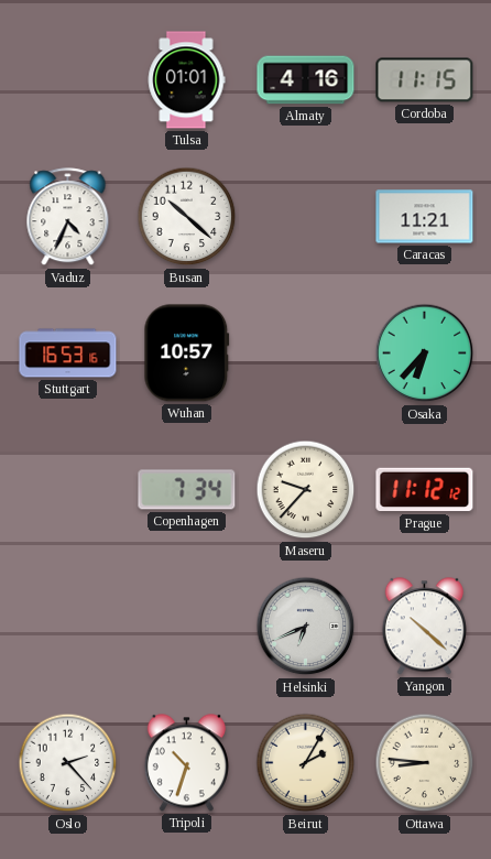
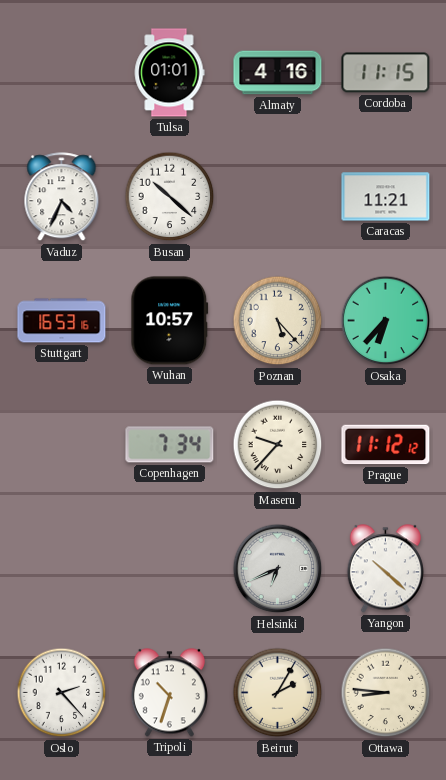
Poznan: none -> 5:23
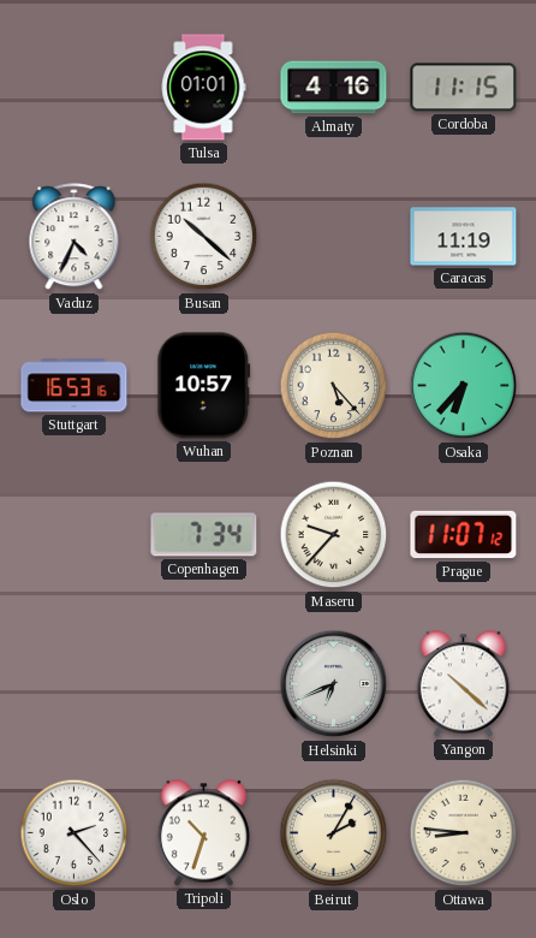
Caracas: 11:21 -> 11:19
Prague: 11:12 -> 11:07
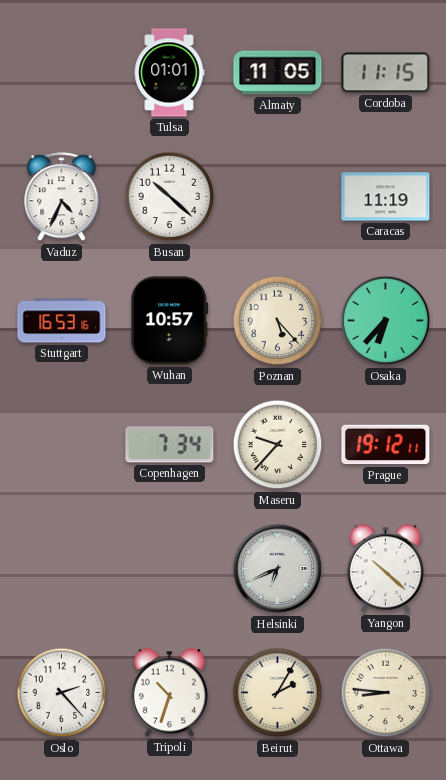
Almaty: 4:16 -> 11:05
Prague: 11:07 -> 19:12
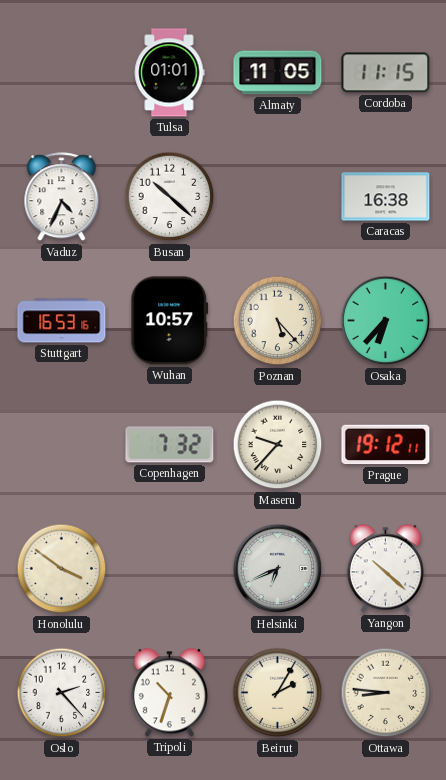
Caracas: 11:19 -> 16:38
Copenhagen: 7:34 -> 7:32
Honolulu: none -> 3:51
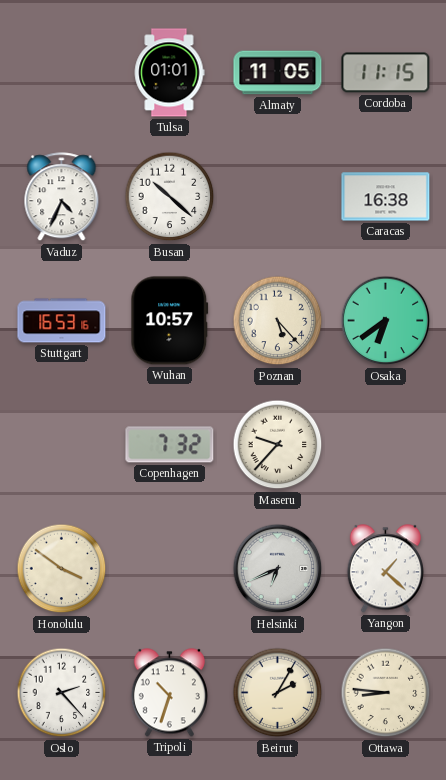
Osaka: 6:37 -> 6:39
Prague: 19:12 -> none
Yangon: 10:22 -> 1:22
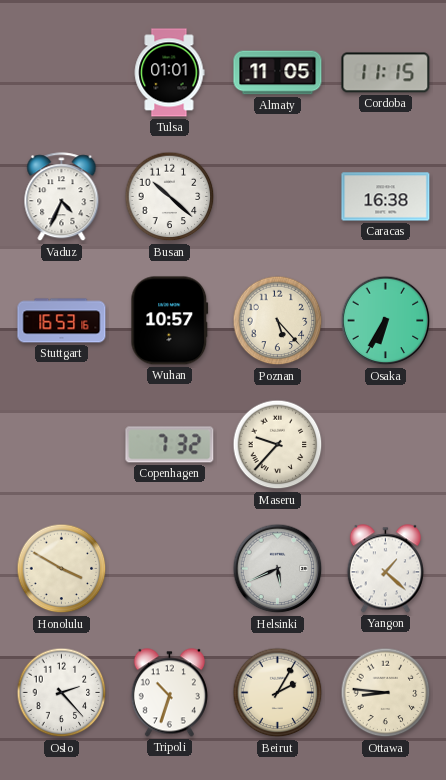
Osaka: 6:39 -> 6:35
Honolulu: 3:51 -> 3:50
Helsinki: 6:41 -> 5:41
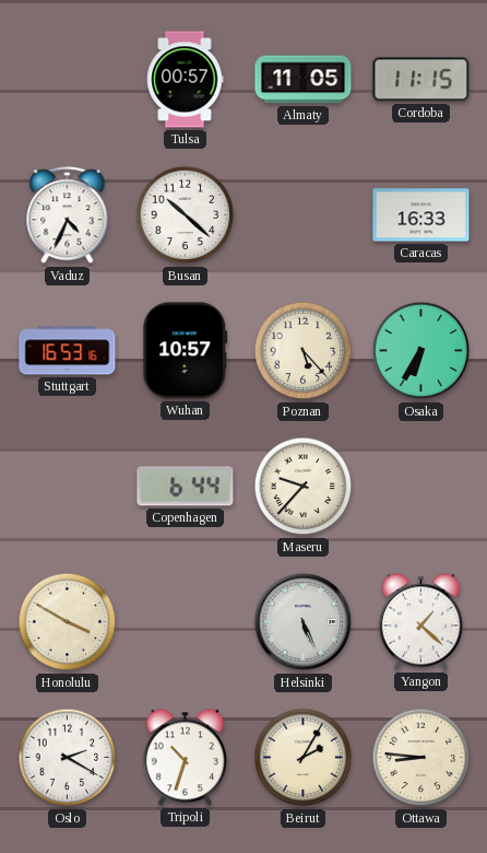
Tulsa: 01:01 -> 00:57
Caracas: 16:38 -> 16:33
Copenhagen: 7:32 -> 6:44
Helsinki: 5:41 -> 5:26
Oslo: 2:23 -> 2:20
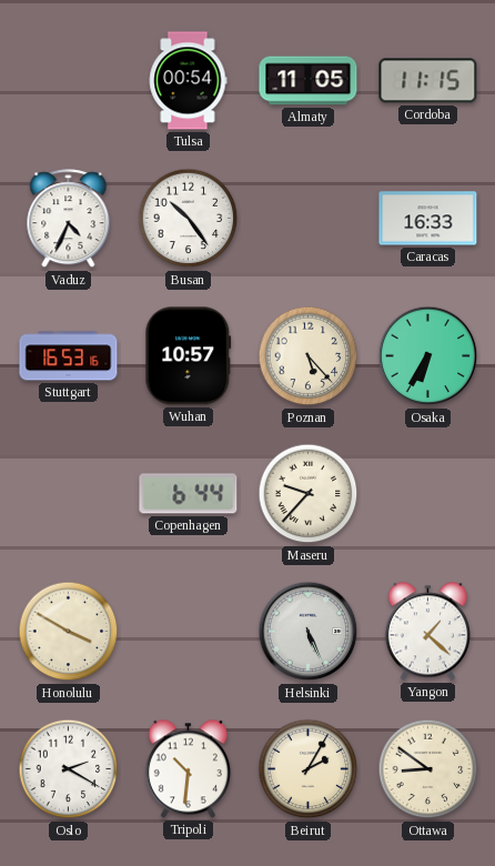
Tulsa: 00:57 -> 00:54
Busan: 10:22 -> 10:24
Tripoli: 10:33 -> 10:31
Ottawa: 8:46 -> 8:51
